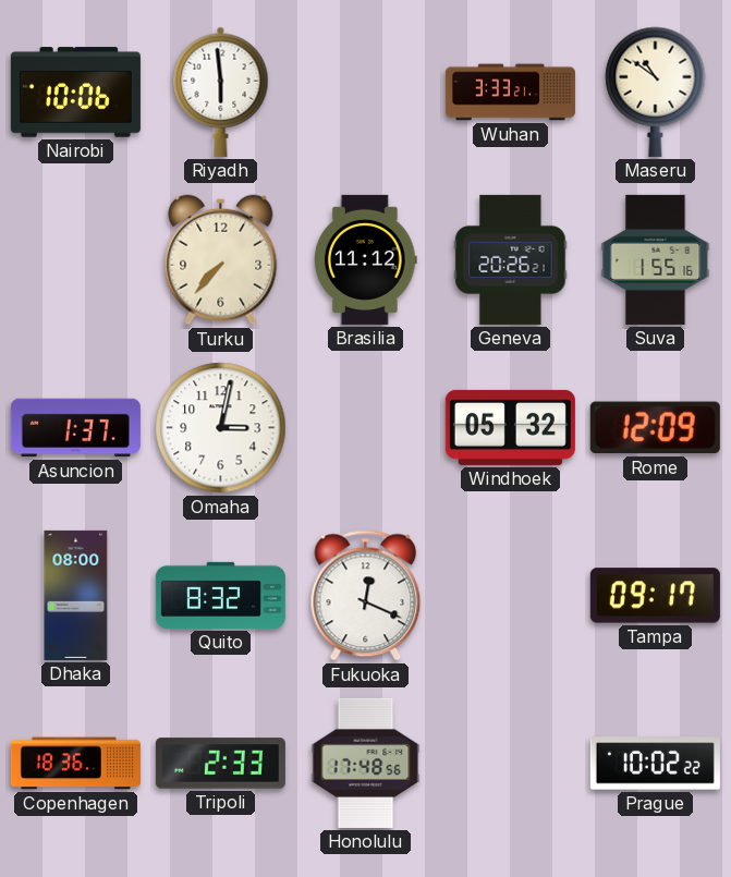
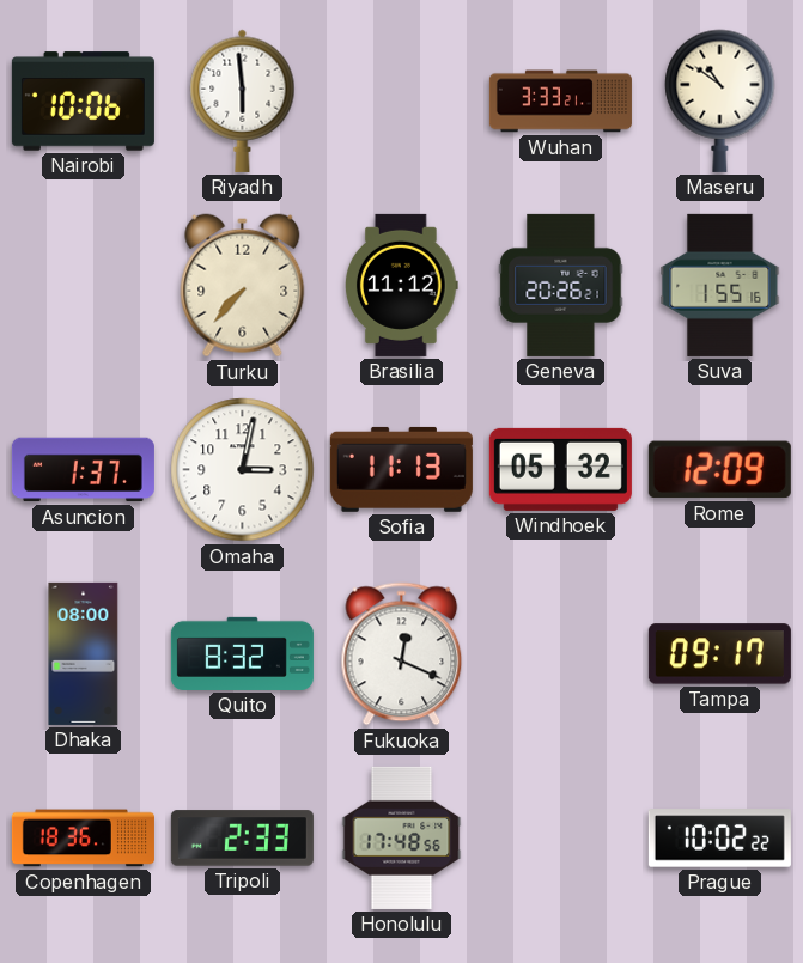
Sofia: none -> 11:13
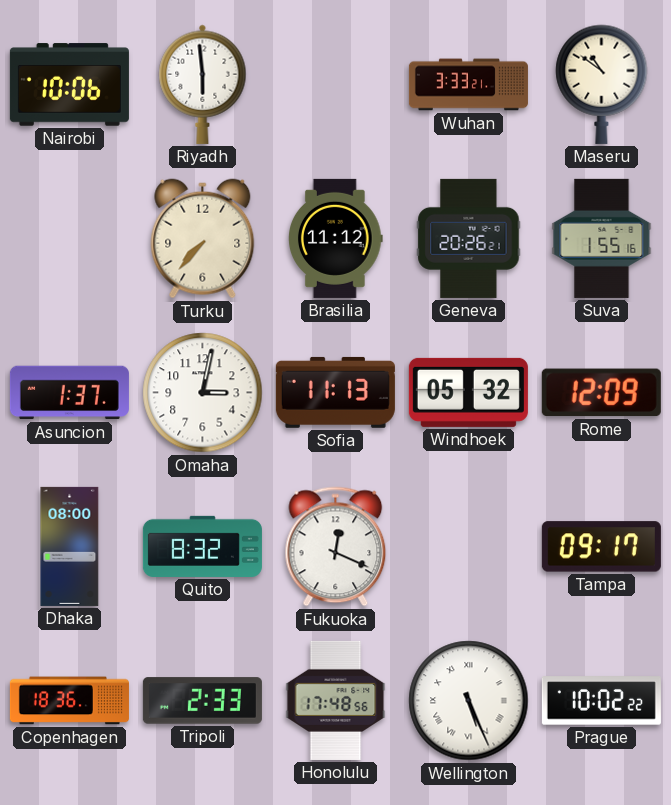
Wellington: none -> 5:26
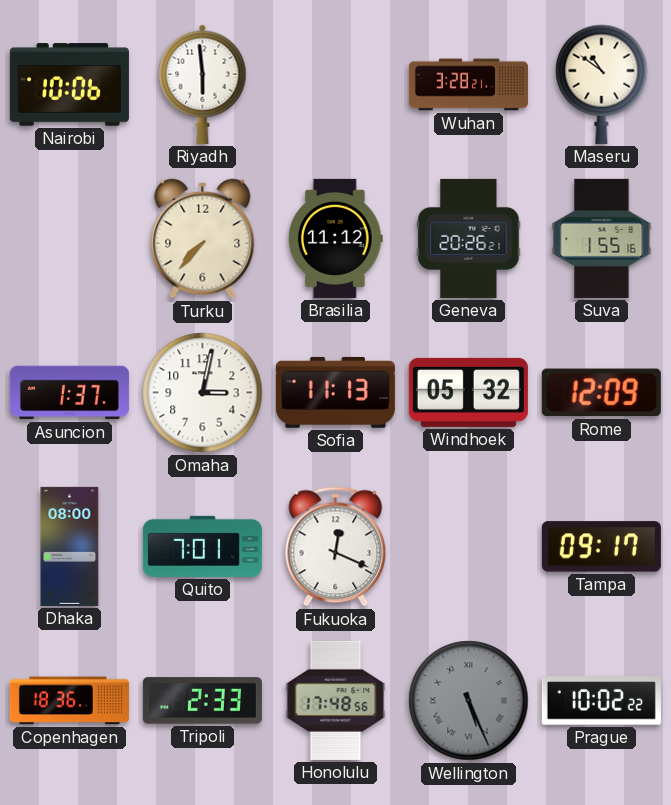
Wuhan: 3:33 -> 3:28
Quito: 8:32 -> 7:01
Wellington dial: white -> grey
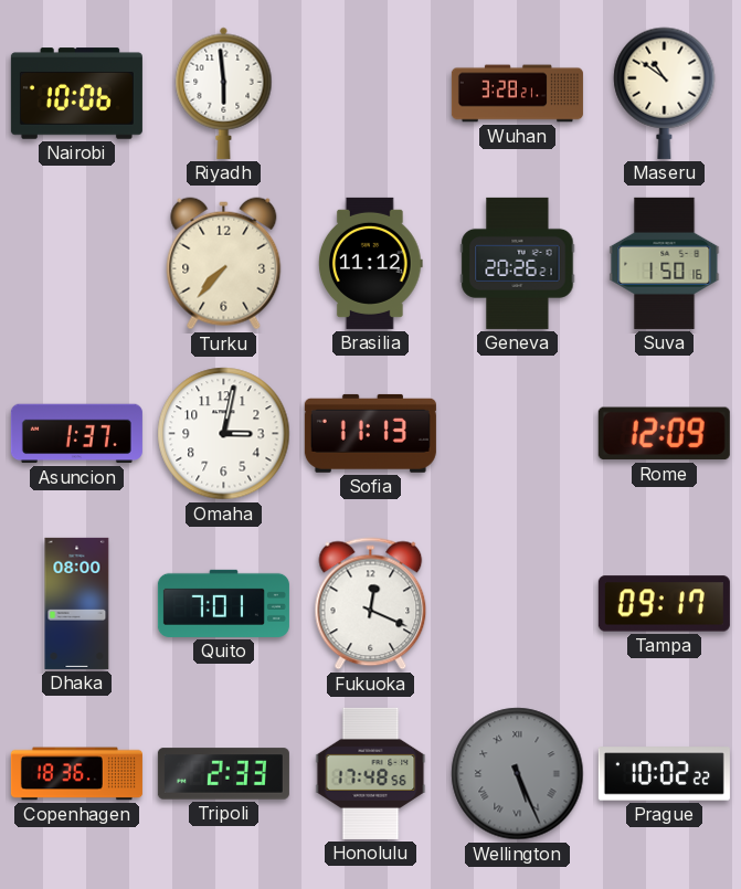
Suva: 1:55 -> 1:50
Windhoek: 05:32 -> none
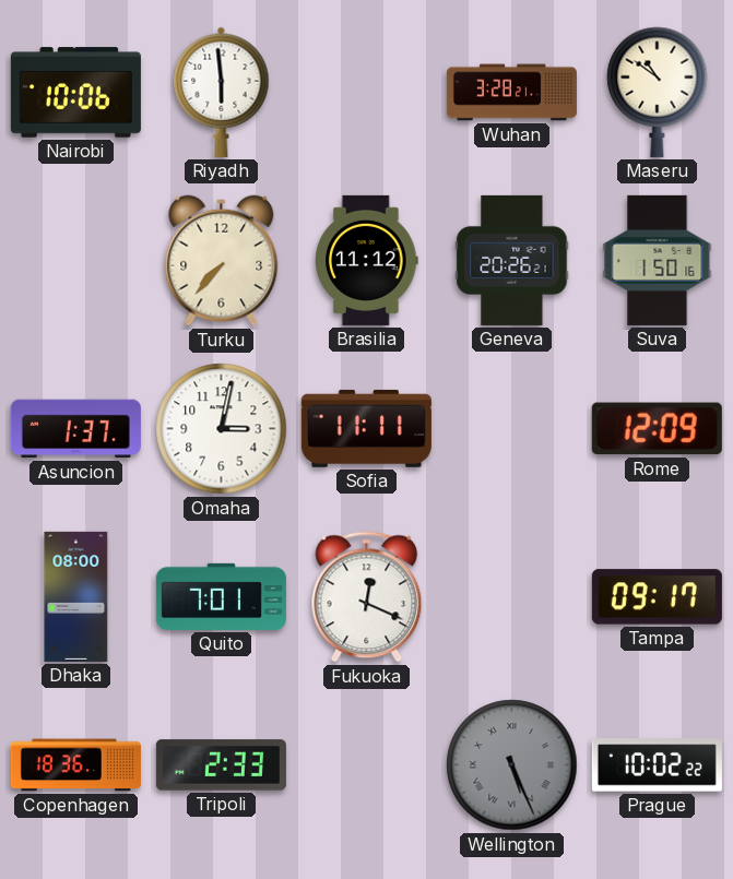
Sofia: 11:13 -> 11:11
Honolulu: 17:48 -> none
